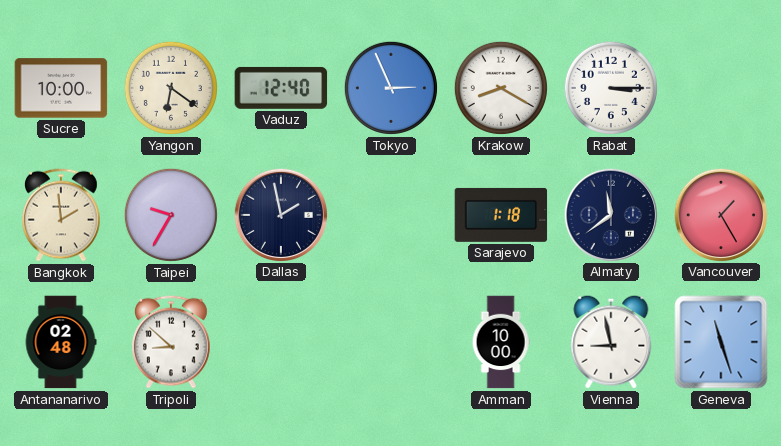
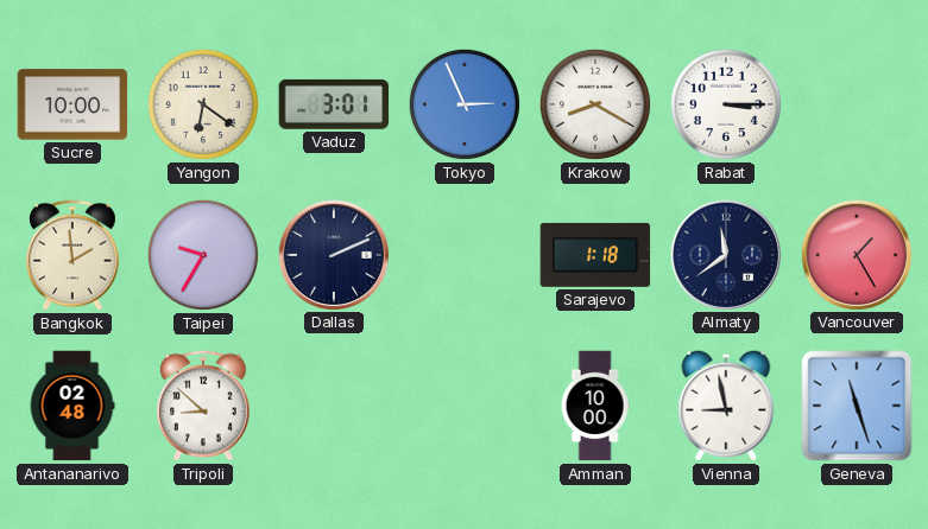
Vaduz: 12:40 -> 3:01
Dallas: 1:58 -> 2:11
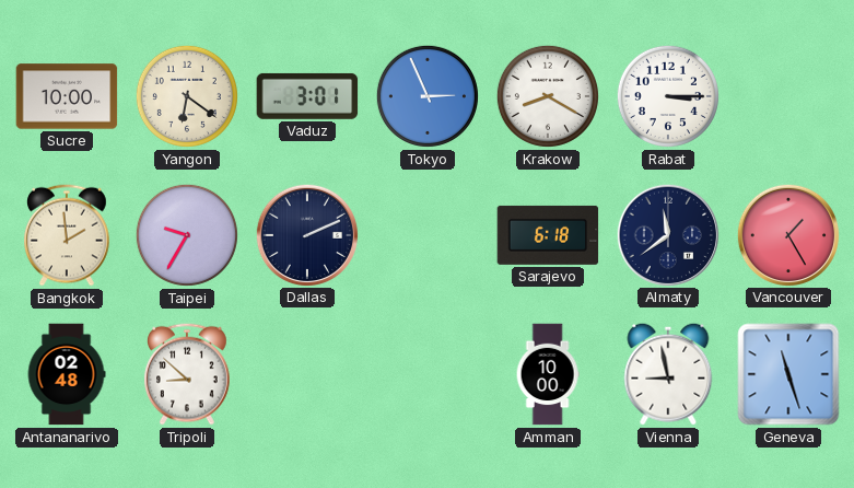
Sarajevo: 1:18 -> 6:18
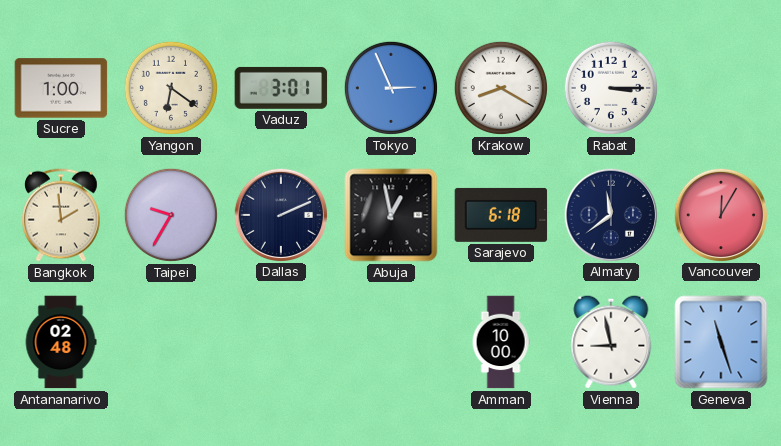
Sucre: 10:00 -> 1:00
Abuja: none -> 12:58
Vancouver: 1:25 -> 12:05
Tripoli: 8:52 -> none
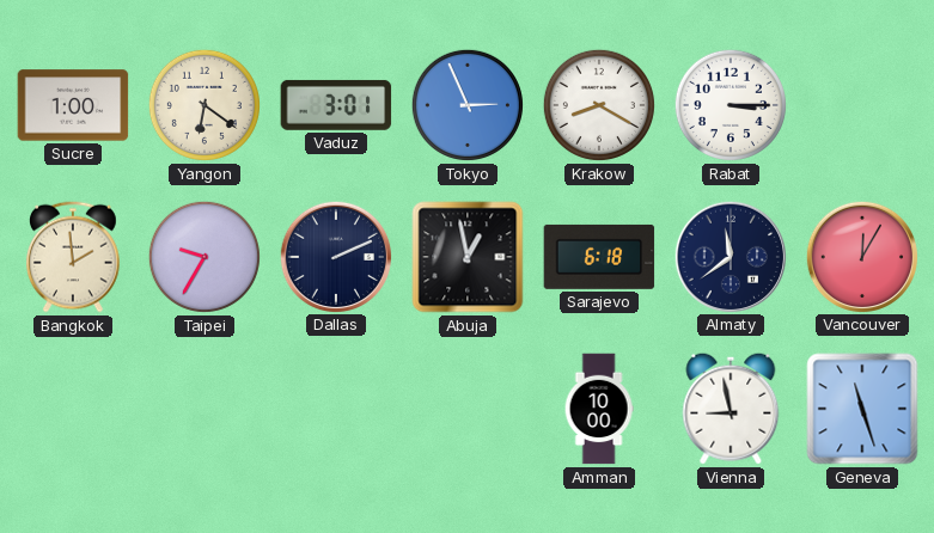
Antananarivo: 02:48 -> none
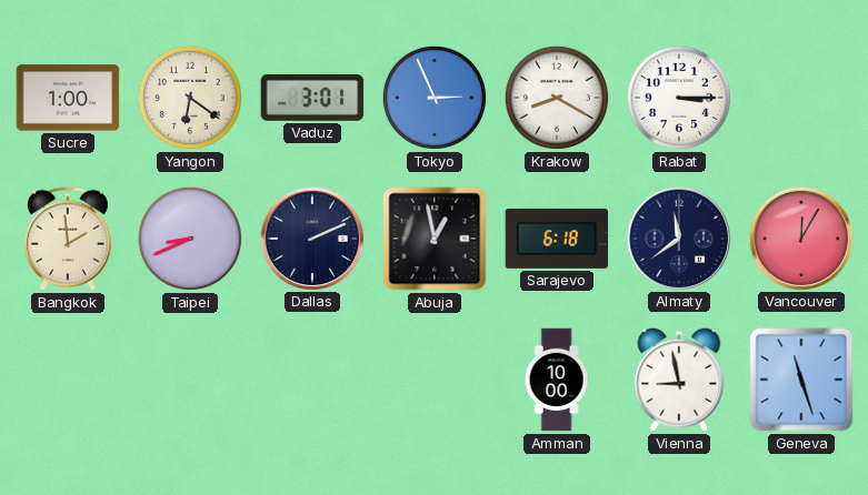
Taipei: 9:35 -> 8:41
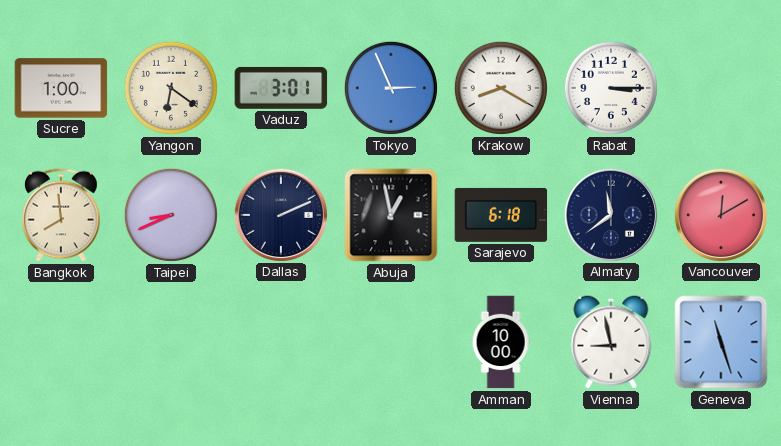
Bangkok: 1:59 -> 7:59
Vancouver: 12:05 -> 12:10
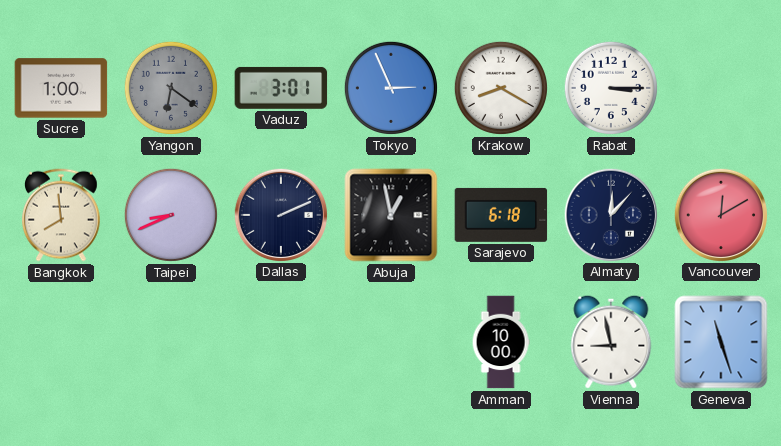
Yangon dial: cream -> grey
Almaty: 11:39 -> 12:07
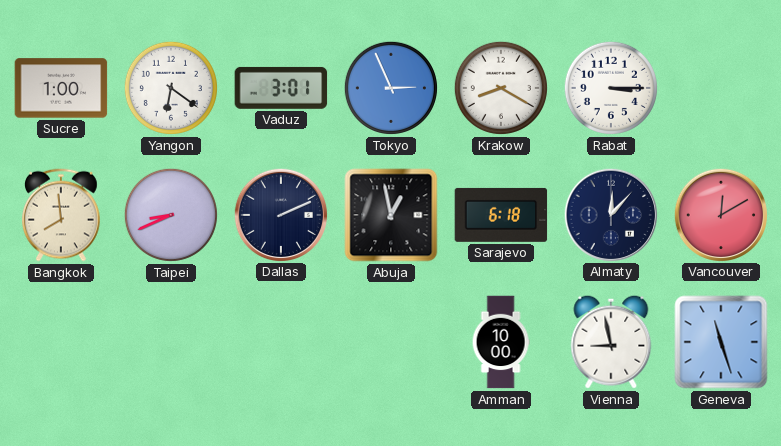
Yangon dial: grey -> white
